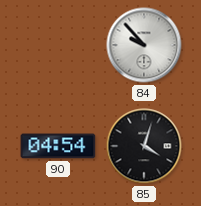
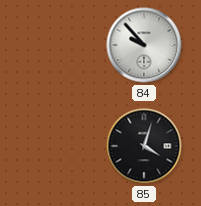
90: 04:54 -> none
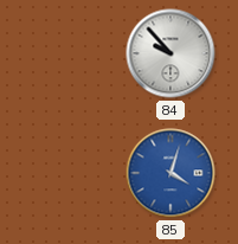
85 dial: black -> blue
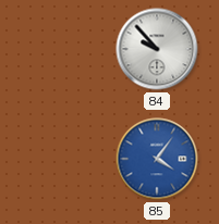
85: 4:03 -> 4:06
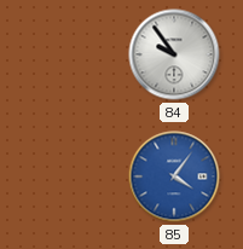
84: 9:53 -> 9:54
